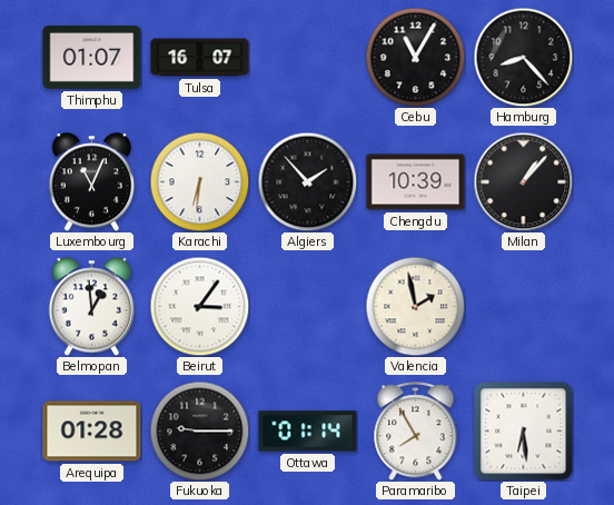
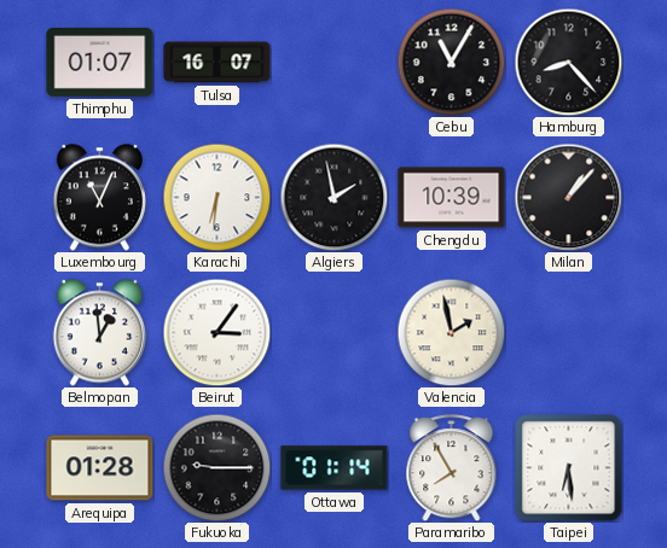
Algiers: 1:53 -> 1:58
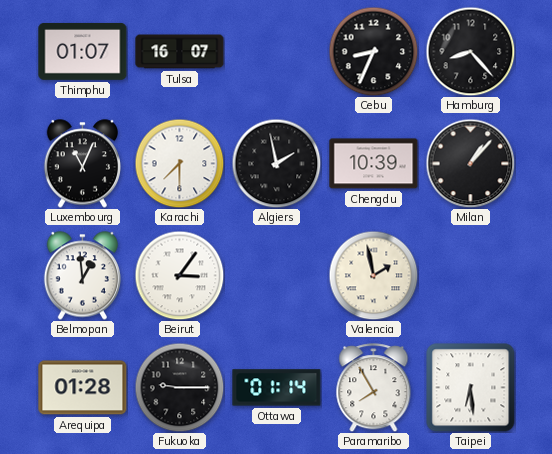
Cebu: 11:05 -> 8:34
Karachi: 6:31 -> 7:30
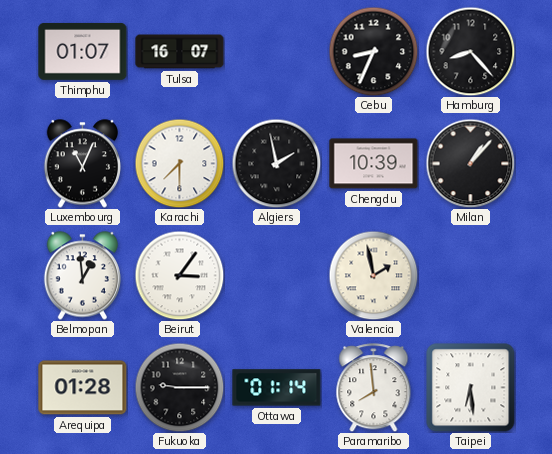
Paramaribo: 7:55 -> 7:59
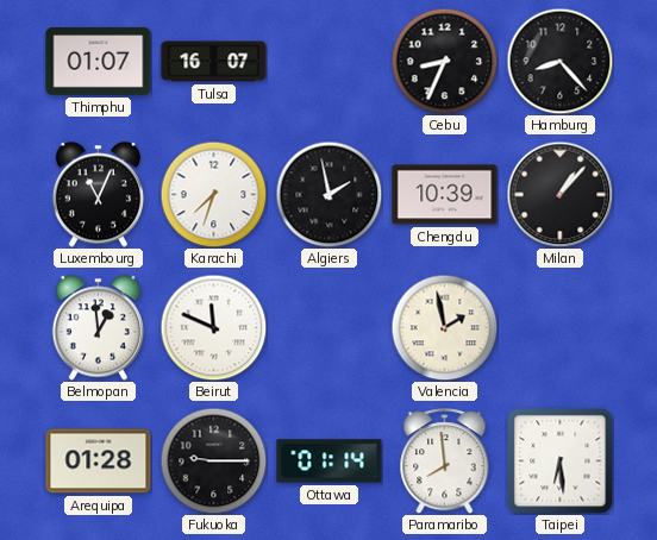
Karachi: 7:30 -> 7:33
Beirut: 3:06 -> 11:49
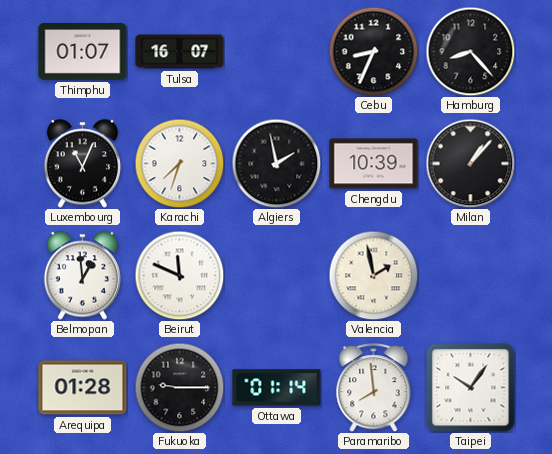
Taipei: 6:29 -> 10:06
